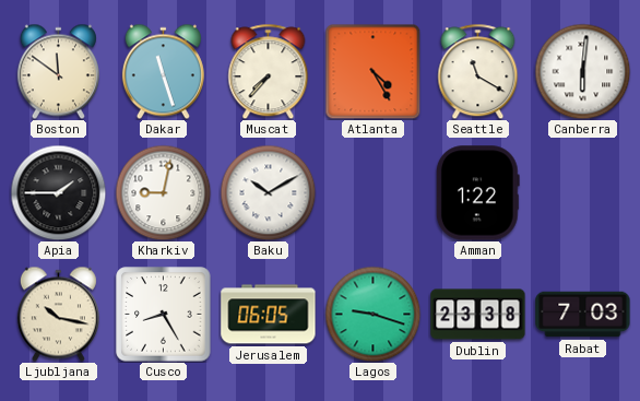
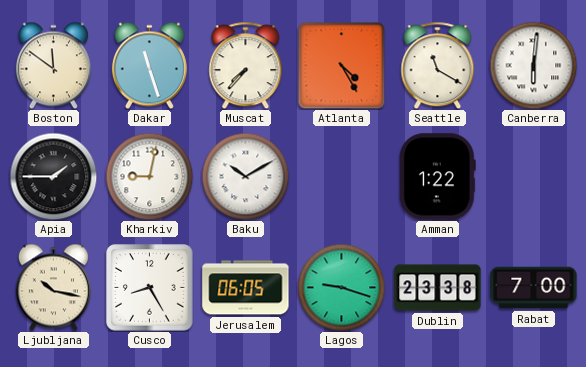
Rabat: 7:03 -> 7:00
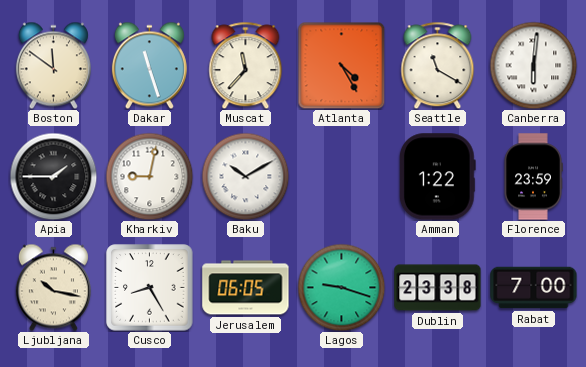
Muscat: 7:37 -> 11:37
Florence: none -> 23:59
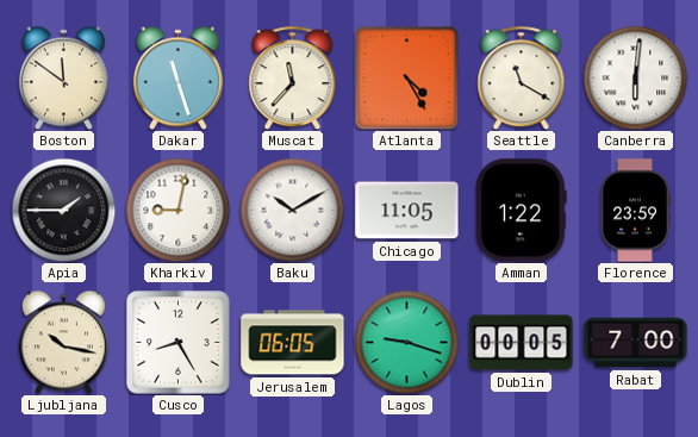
Chicago: none -> 11:05
Dublin: 23:38 -> 00:05
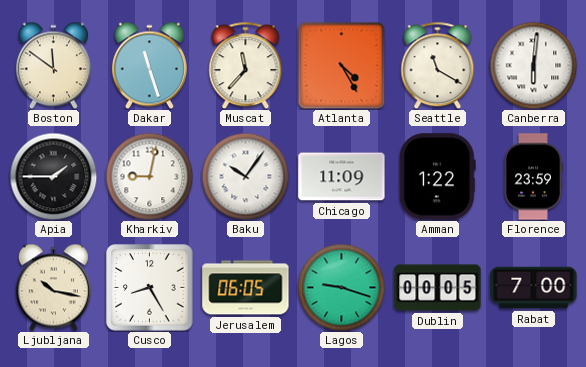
Baku: 10:10 -> 10:06
Chicago: 11:05 -> 11:09
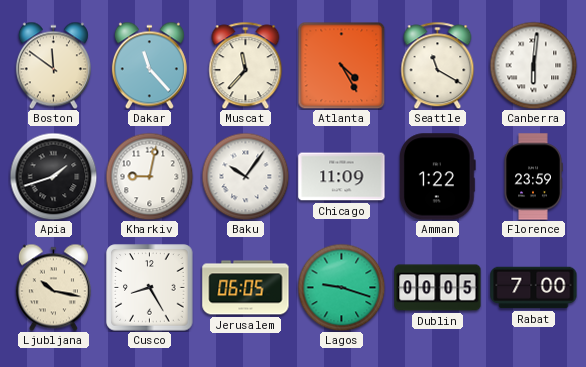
Dakar: 11:27 -> 11:23
Apia: 1:45 -> 1:42
